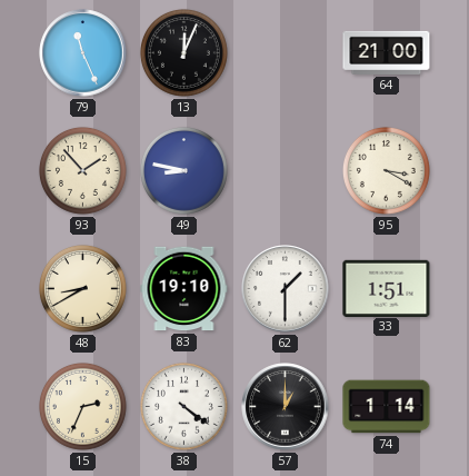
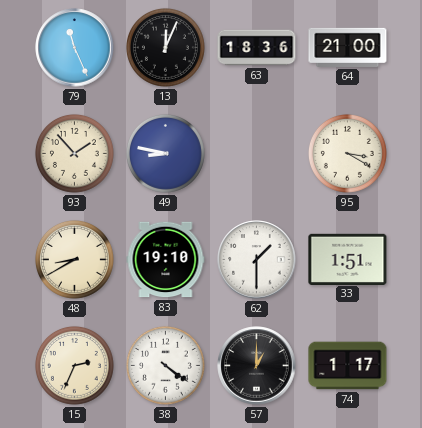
63: none -> 18:36
74: 1:14 -> 1:17
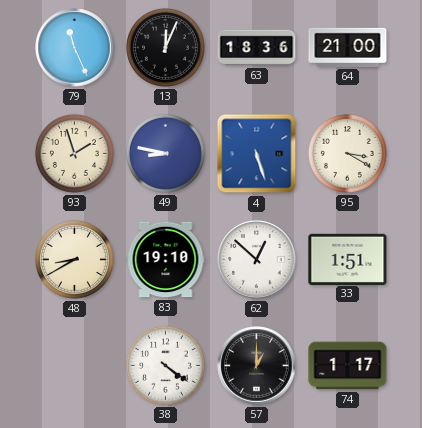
93: 1:53 -> 1:57
4: none -> 5:27
62: 1:30 -> 12:52
15: 2:34 -> none
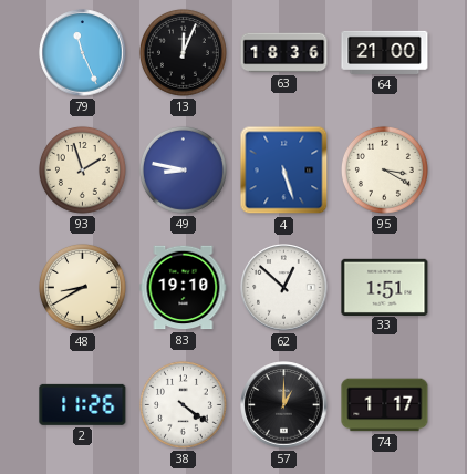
2: none -> 11:26
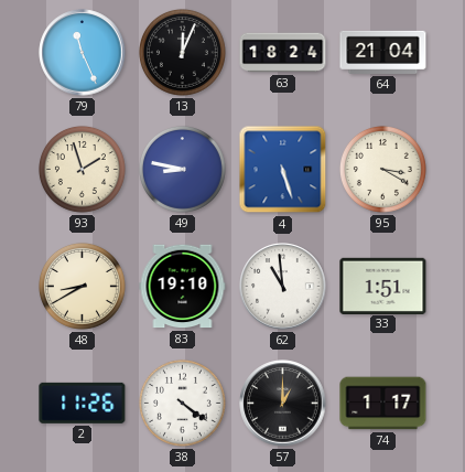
63: 18:36 -> 18:24
64: 21:00 -> 21:04
62: 12:52 -> 10:59
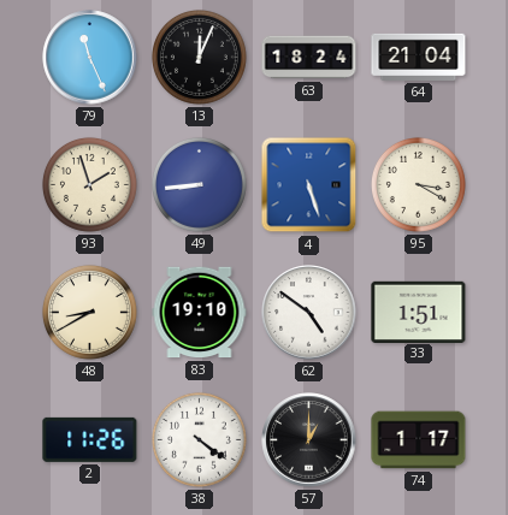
49: 8:47 -> 8:44
62: 10:59 -> 4:51
